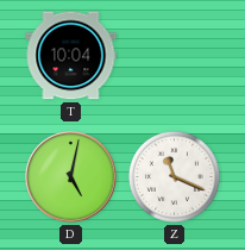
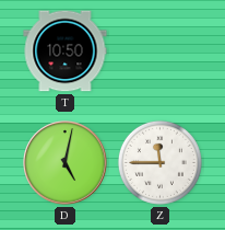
T: 10:04 -> 10:50
Z: 11:19 -> 11:45
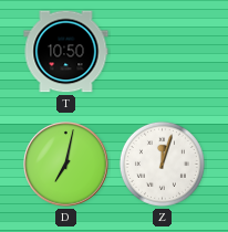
D: 5:02 -> 7:02
Z: 11:45 -> 12:03
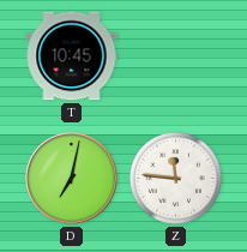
T: 10:50 -> 10:45
Z: 12:03 -> 11:46
